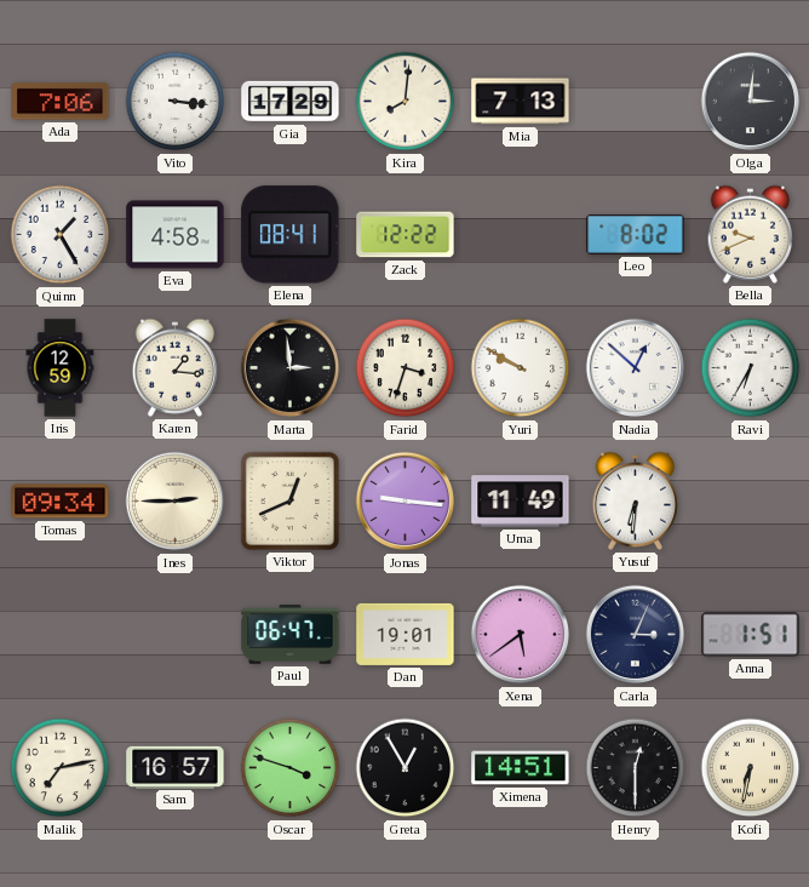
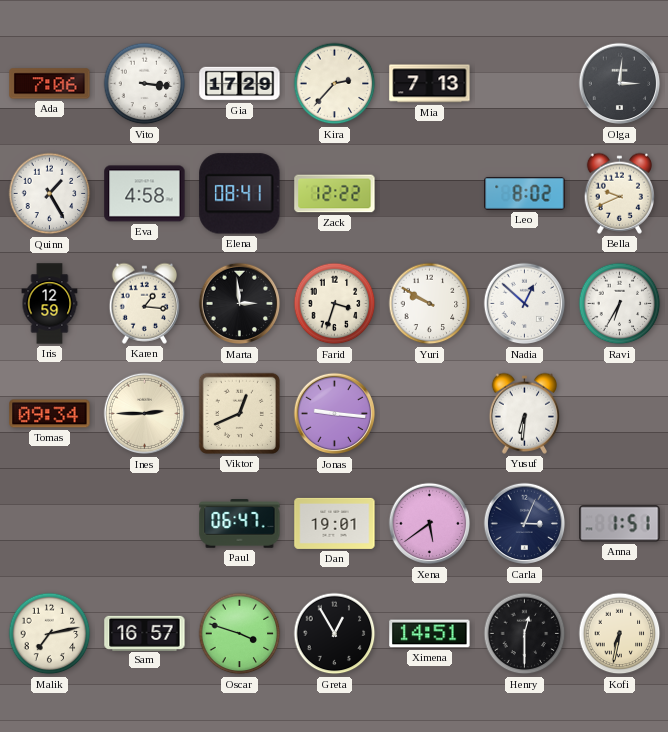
Kira: 8:01 -> 2:37
Uma: 11:49 -> none
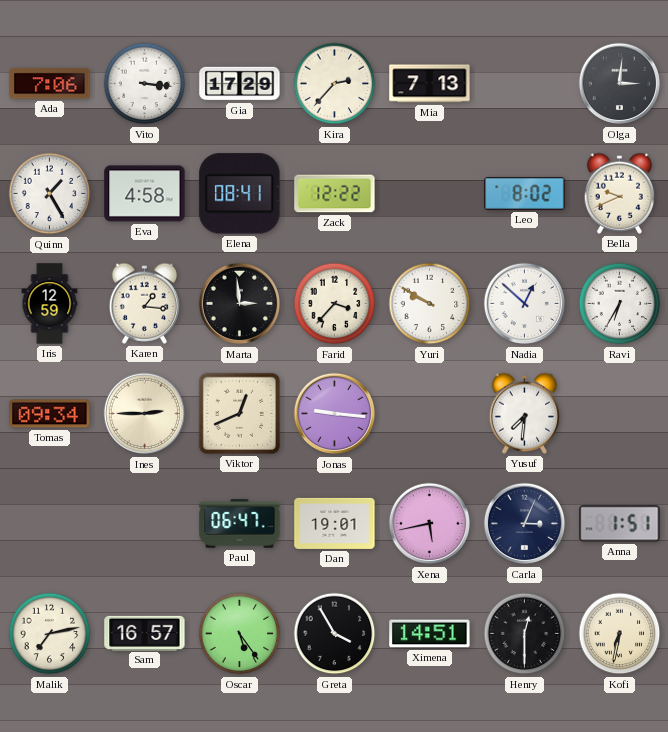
Farid: 3:33 -> 3:37
Yusuf: 6:31 -> 7:31
Xena: 5:39 -> 5:43
Oscar: 3:48 -> 5:24
Greta: 12:55 -> 3:55
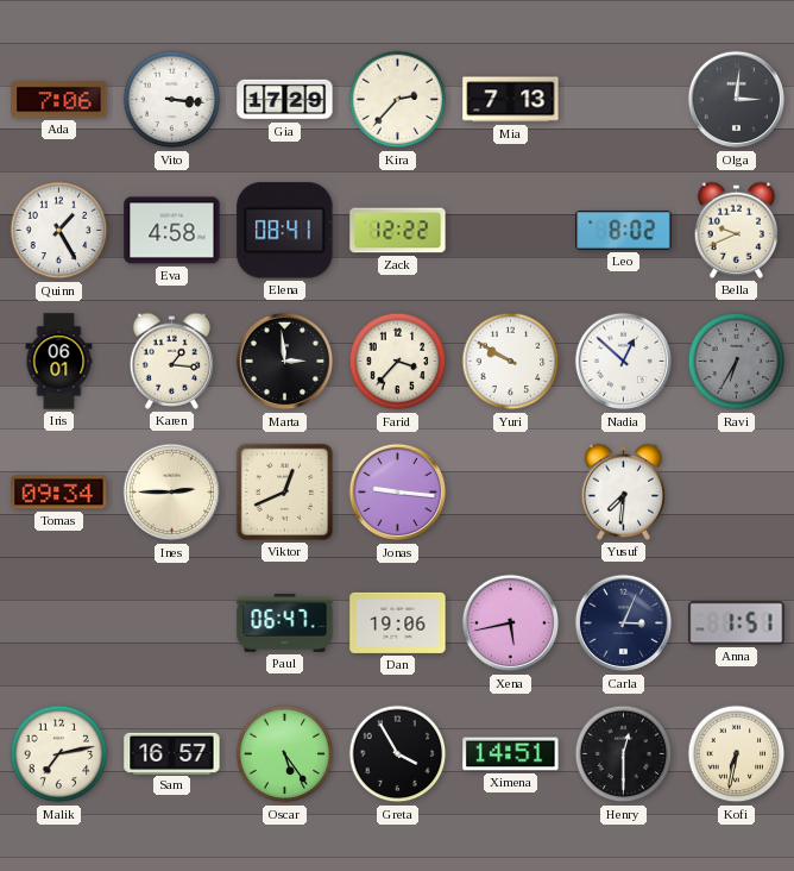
Iris: 12:59 -> 06:01
Ravi dial: white -> grey
Dan: 19:01 -> 19:06
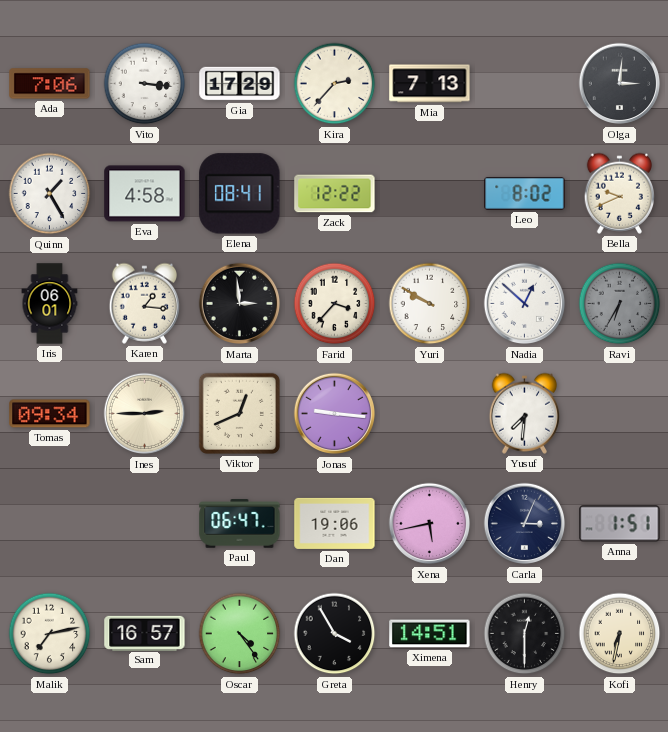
Oscar: 5:24 -> 4:24
